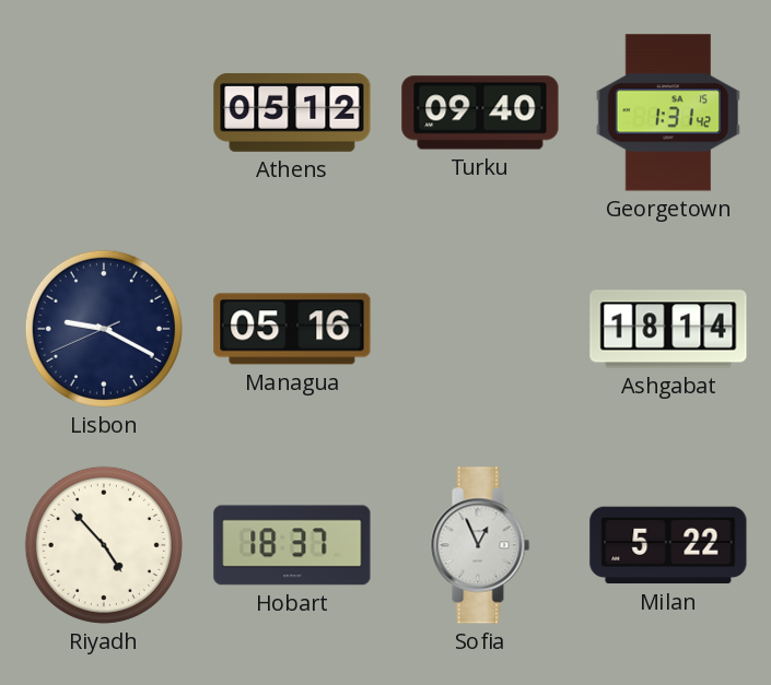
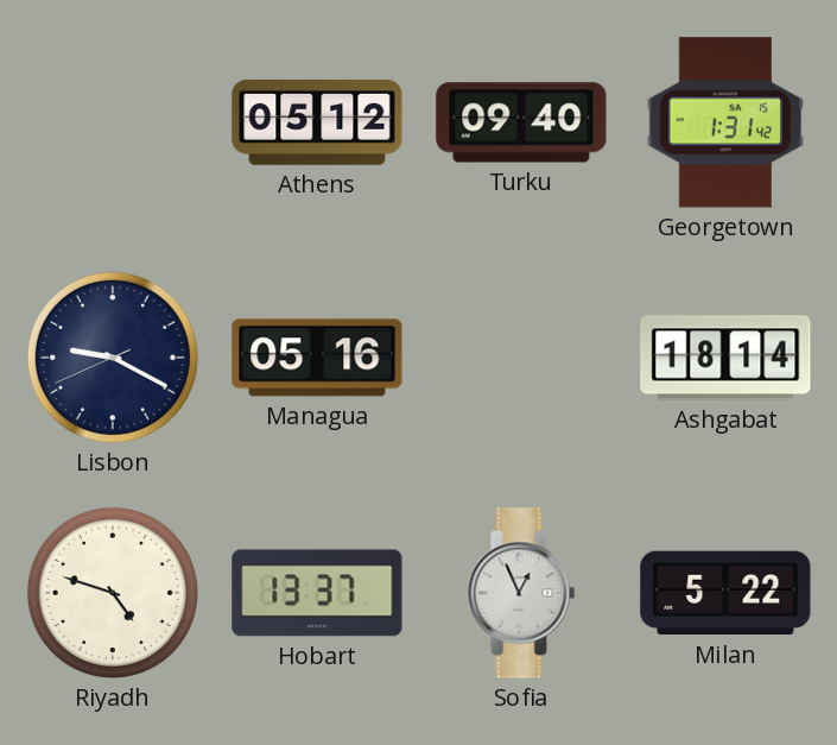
Riyadh: 4:53 -> 4:48
Hobart: 18:37 -> 13:37
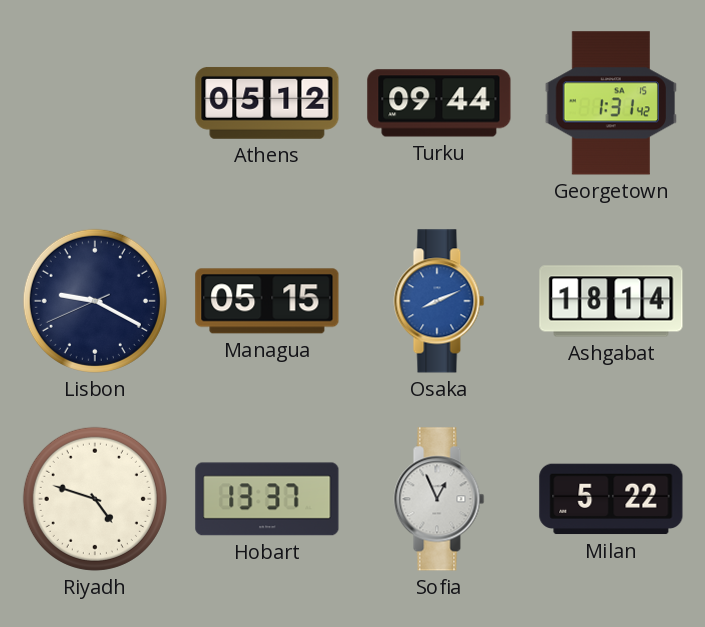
Turku: 09:40 -> 09:44
Managua: 05:16 -> 05:15
Osaka: none -> 8:11
